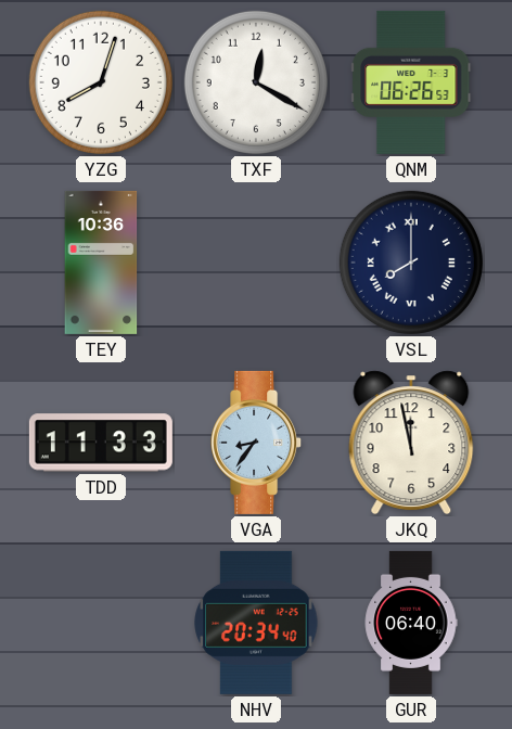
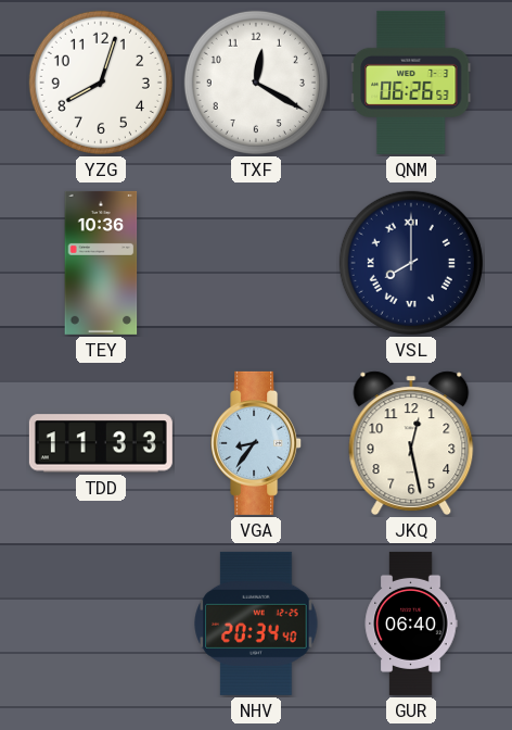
JKQ: 11:58 -> 12:28
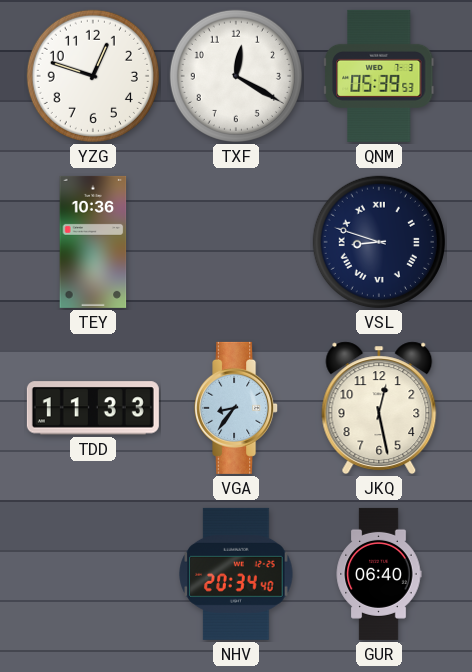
YZG: 8:03 -> 12:48
QNM: 06:26 -> 05:39
VSL: 8:00 -> 8:48
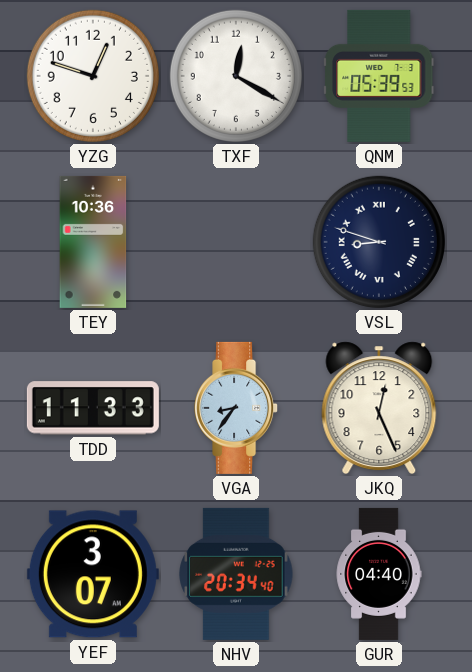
JKQ: 12:28 -> 12:26
YEF: none -> 3:07
GUR: 06:40 -> 04:40
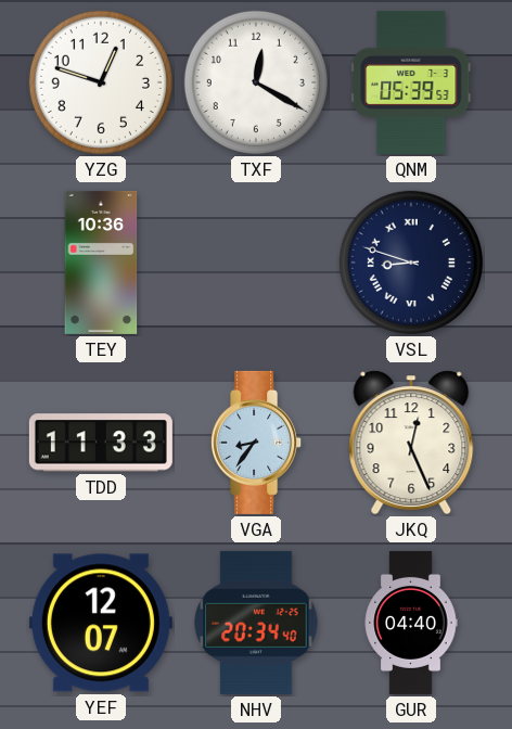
YEF: 3:07 -> 12:07
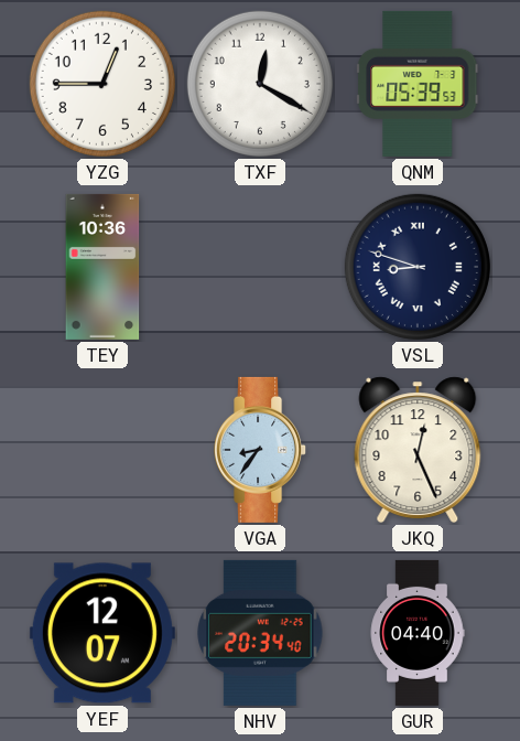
YZG: 12:48 -> 12:45
TDD: 11:33 -> none
